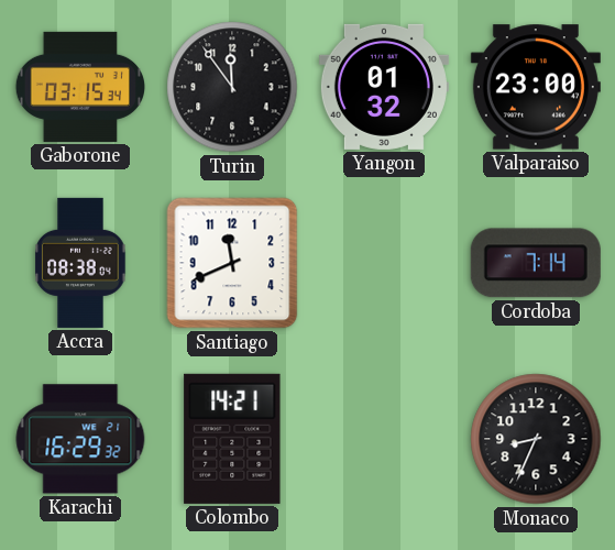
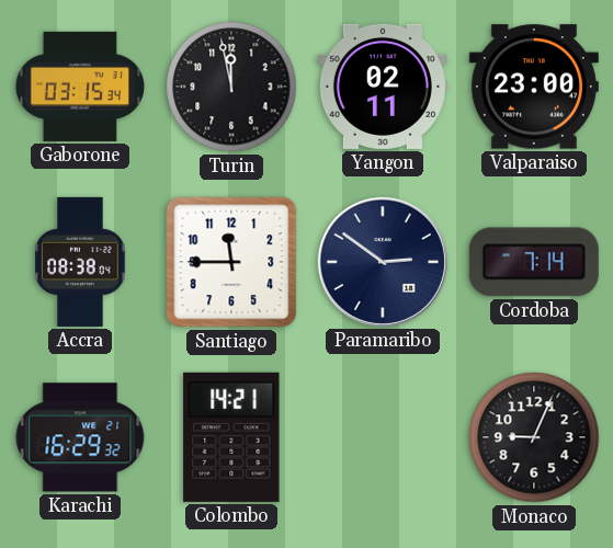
Turin: 11:54 -> 11:58
Yangon: 01:32 -> 02:11
Santiago: 11:41 -> 11:45
Paramaribo: none -> 2:51
Monaco: 8:34 -> 9:04
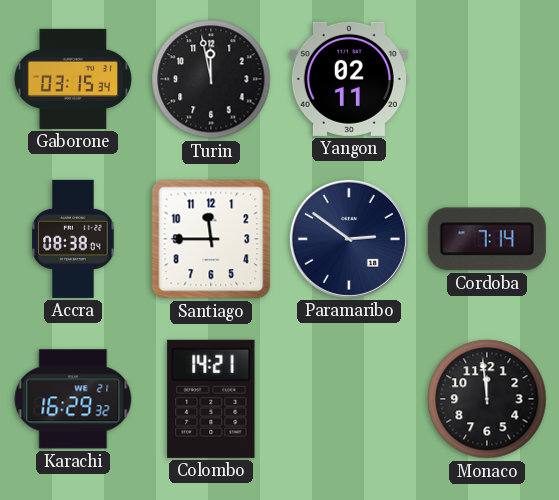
Valparaiso: 23:00 -> none
Monaco: 9:04 -> 11:59
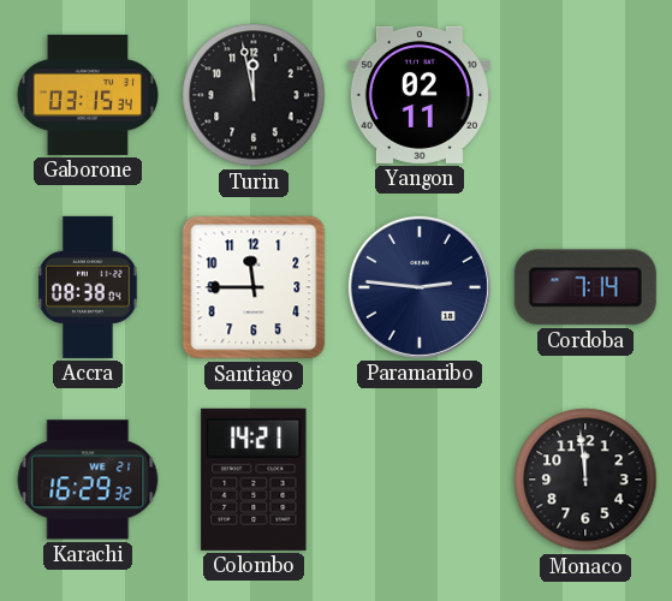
Paramaribo: 2:51 -> 2:46
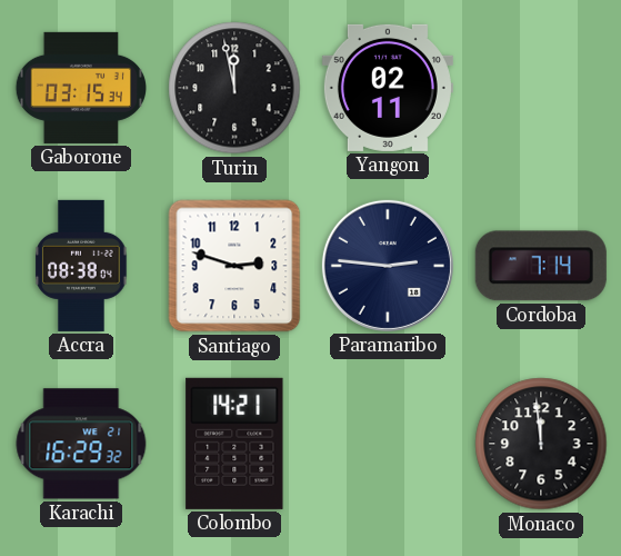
Santiago: 11:45 -> 2:48
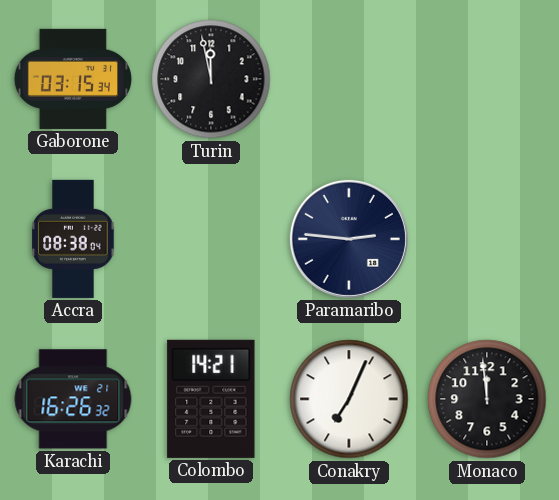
Yangon: 02:11 -> none
Santiago: 2:48 -> none
Cordoba: 7:14 -> none
Karachi: 16:29 -> 16:26
Conakry: none -> 7:04
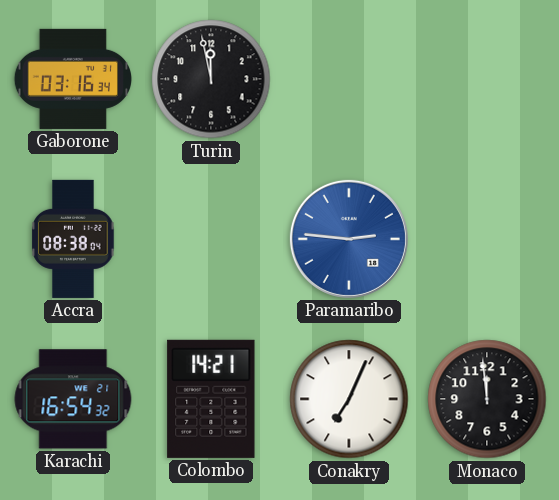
Gaborone: 03:15 -> 03:16
Paramaribo dial: navy -> blue
Karachi: 16:26 -> 16:54
